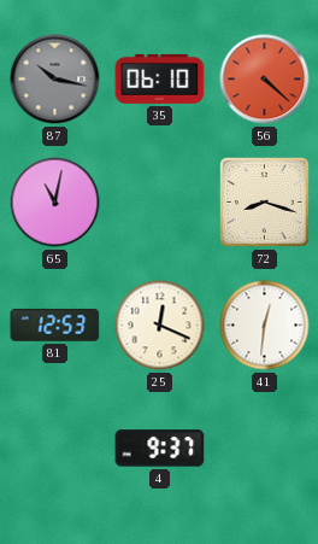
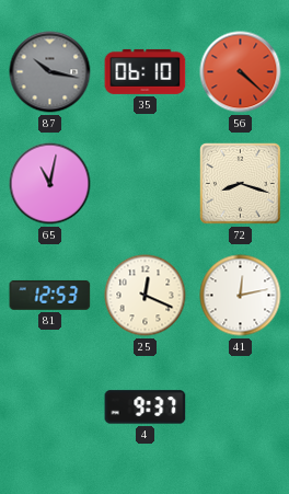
41: 12:31 -> 12:13
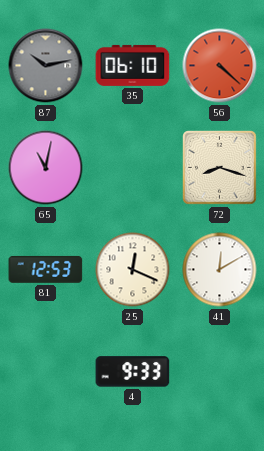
87: 10:17 -> 10:13
41: 12:13 -> 12:10
4: 9:37 -> 9:33
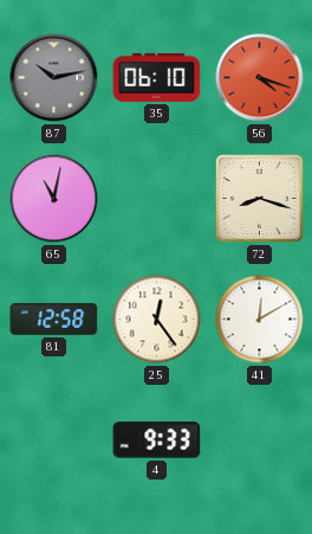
56: 4:22 -> 4:18
81: 12:53 -> 12:58
25: 12:19 -> 12:24
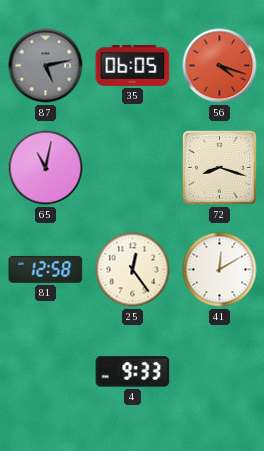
87: 10:13 -> 5:13
35: 06:10 -> 06:05
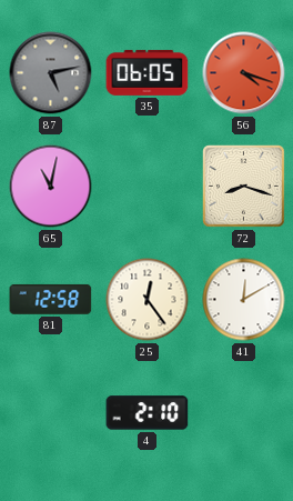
4: 9:33 -> 2:10
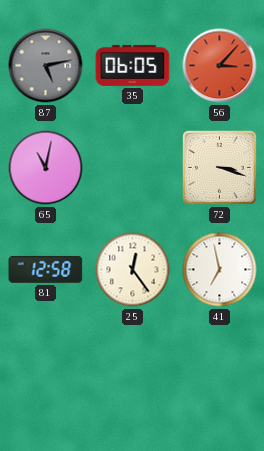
56: 4:18 -> 3:07
72: 8:18 -> 3:18
41: 12:10 -> 6:58
4: 2:10 -> none
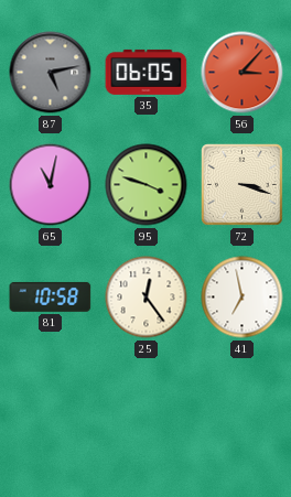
95: none -> 3:48
81: 12:58 -> 10:58
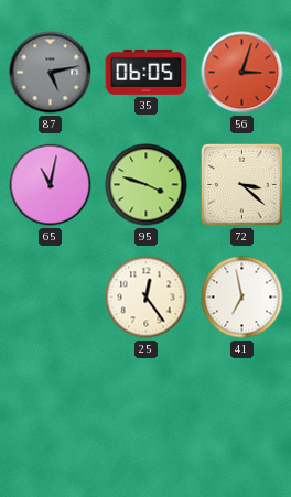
56: 3:07 -> 3:03
72: 3:18 -> 3:22
81: 10:58 -> none
